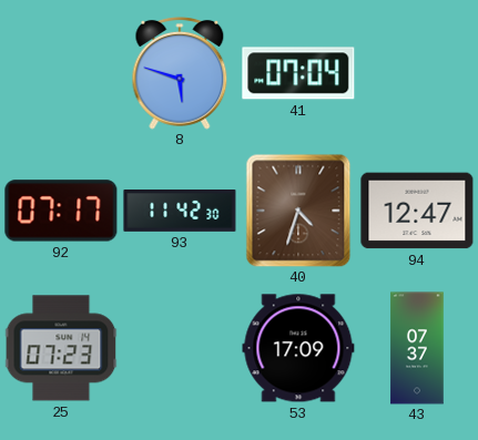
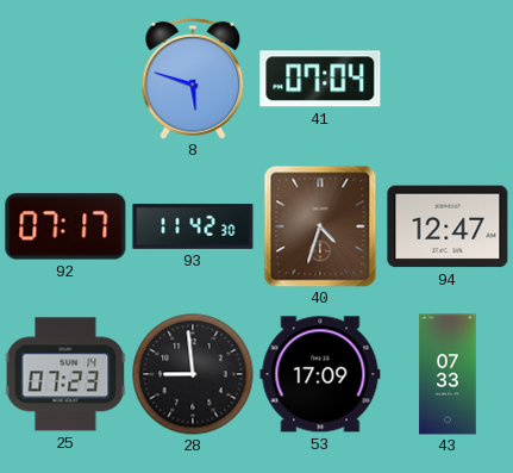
28: none -> 8:59
43: 07:37 -> 07:33
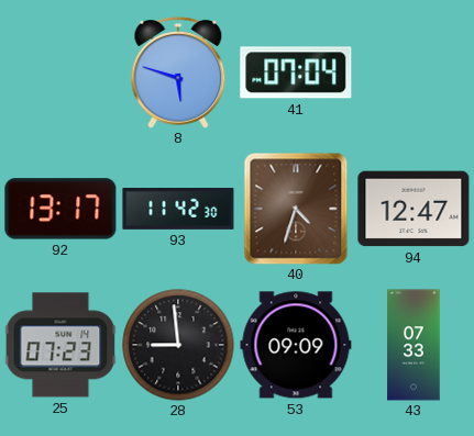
92: 07:17 -> 13:17
53: 17:09 -> 09:09
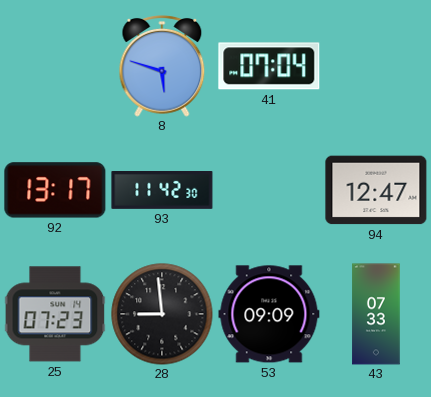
40: 4:33 -> none
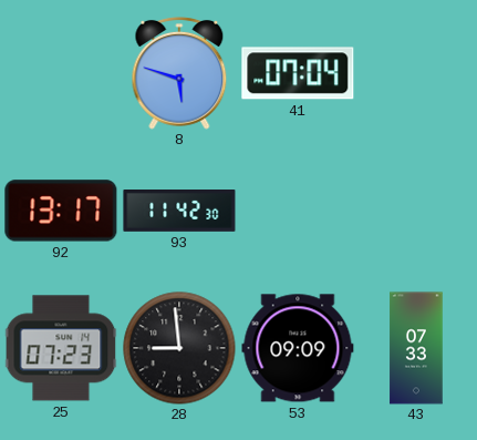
94: 12:47 -> none
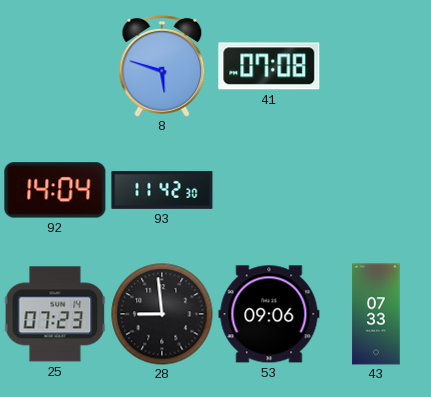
41: 07:04 -> 07:08
92: 13:17 -> 14:04
53: 09:09 -> 09:06
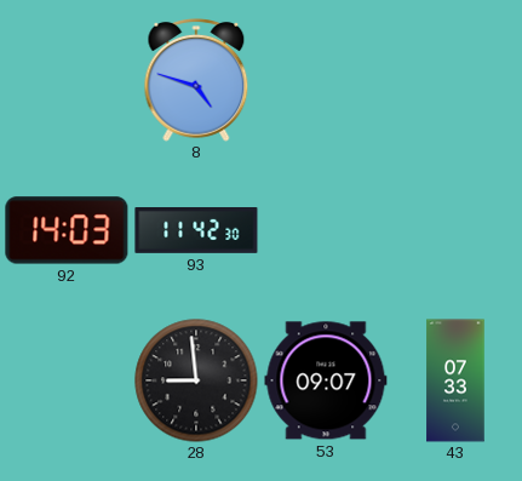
8: 5:48 -> 4:48
41: 07:08 -> none
92: 14:04 -> 14:03
25: 07:23 -> none
53: 09:06 -> 09:07
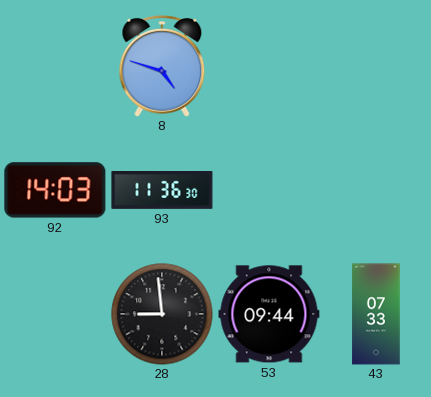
93: 11:42 -> 11:36
53: 09:07 -> 09:44
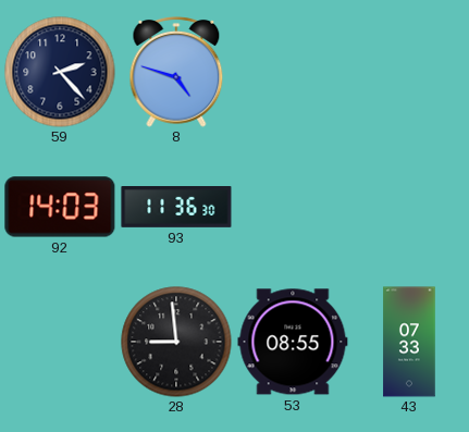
59: none -> 2:23
53: 09:44 -> 08:55
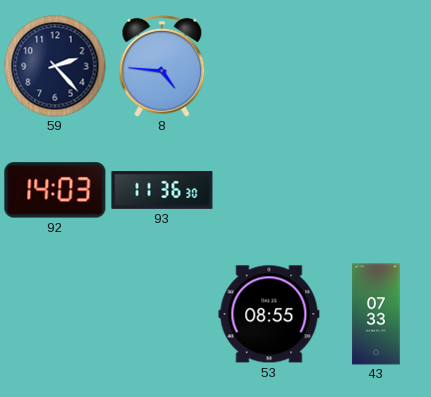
8: 4:48 -> 4:46
28: 8:59 -> none
